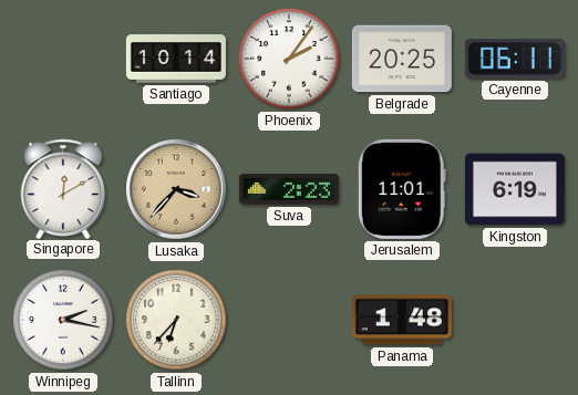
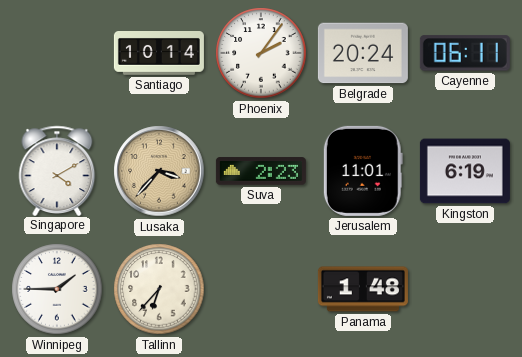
Belgrade: 20:25 -> 20:24
Singapore: 12:10 -> 4:10
Winnipeg: 2:17 -> 1:45
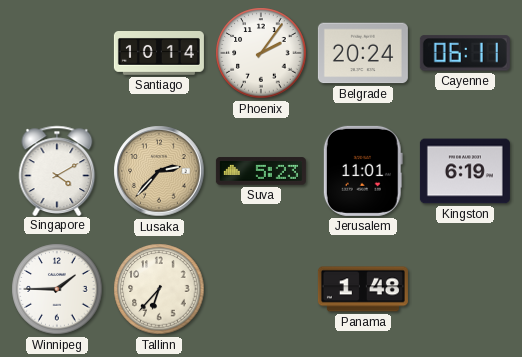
Lusaka: 3:37 -> 2:37
Suva: 2:23 -> 5:23
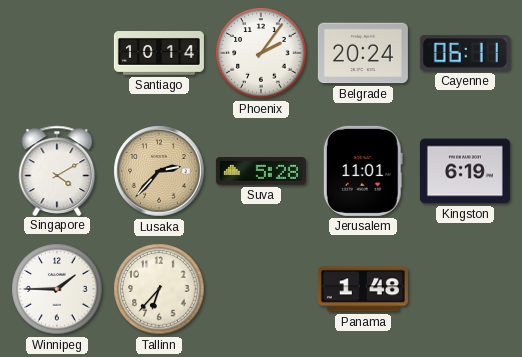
Suva: 5:23 -> 5:28
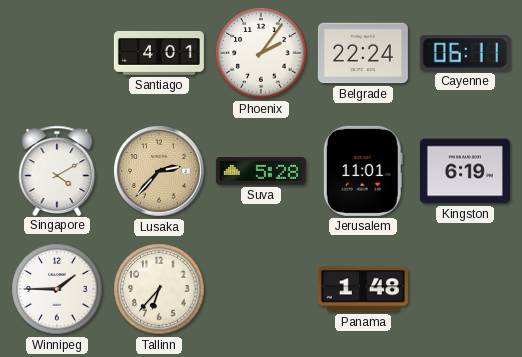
Santiago: 10:14 -> 4:01
Belgrade: 20:24 -> 22:24
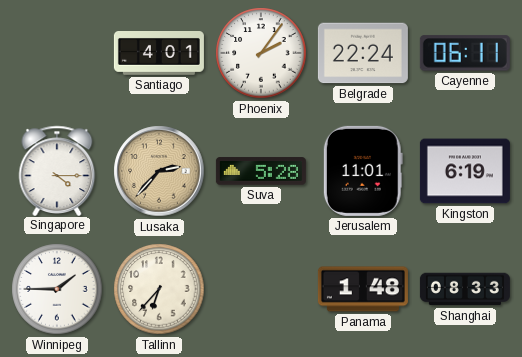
Singapore: 4:10 -> 4:15
Shanghai: none -> 08:33
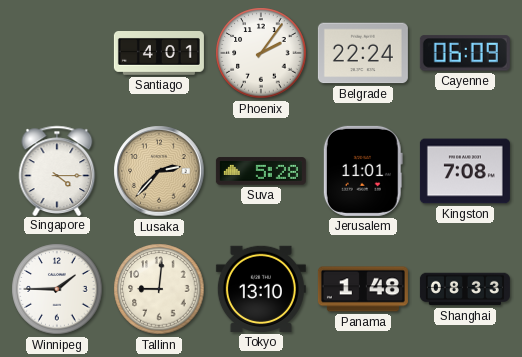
Cayenne: 06:11 -> 06:09
Kingston: 6:19 -> 7:08
Tallinn: 6:37 -> 9:01
Tokyo: none -> 13:10
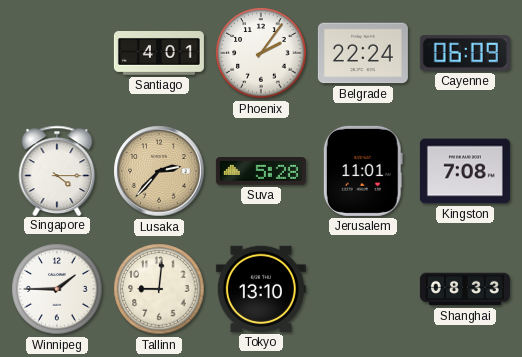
Panama: 1:48 -> none
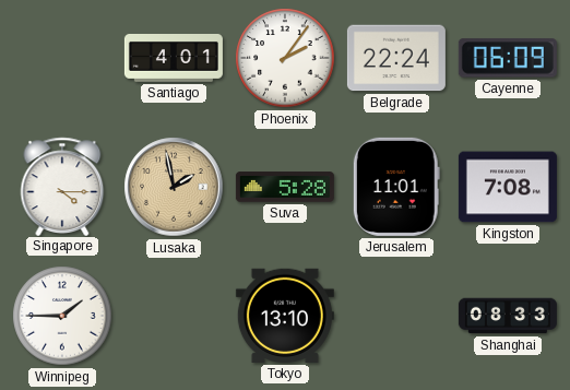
Lusaka: 2:37 -> 1:58
Tallinn: 9:01 -> none
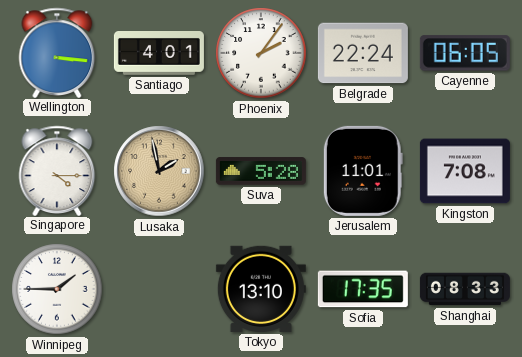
Wellington: none -> 3:16
Cayenne: 06:09 -> 06:05
Sofia: none -> 17:35
